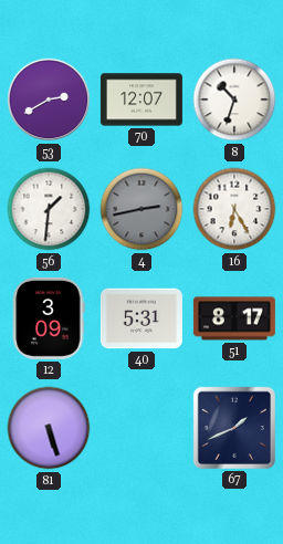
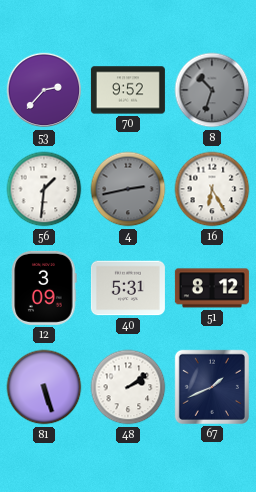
53: 2:40 -> 2:37
70: 12:07 -> 9:52
8 dial: white -> grey
51: 8:17 -> 8:12
48: none -> 2:09
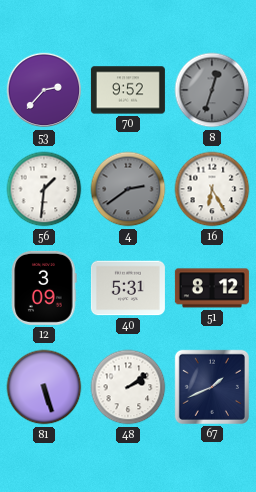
8: 10:33 -> 12:33
4: 2:43 -> 2:39
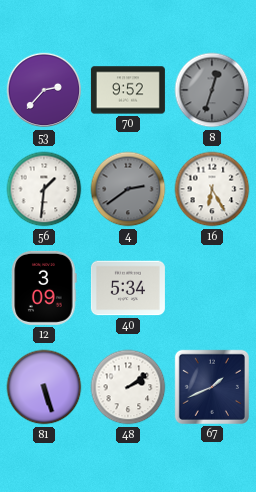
40: 5:31 -> 5:34
51: 8:12 -> none
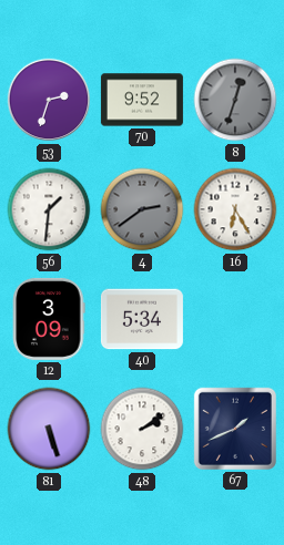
53: 2:37 -> 2:33
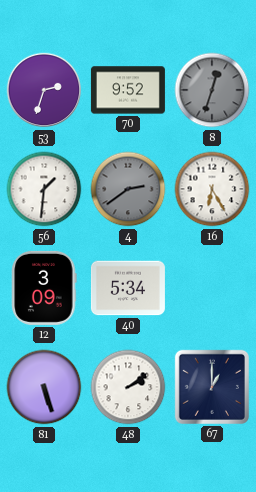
67: 1:41 -> 1:00
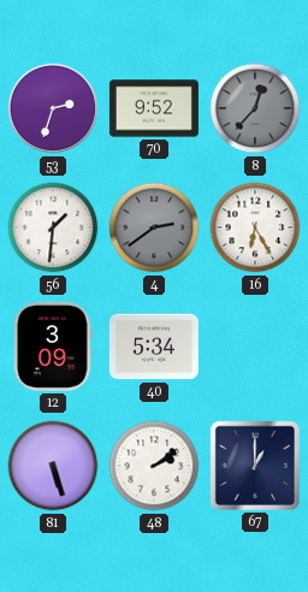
8: 12:33 -> 12:37
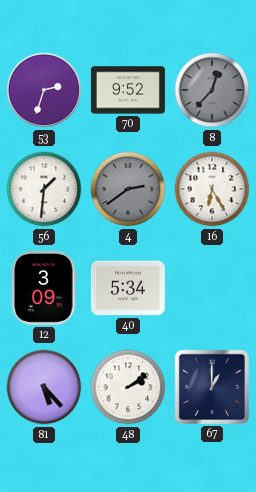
81: 5:27 -> 5:23
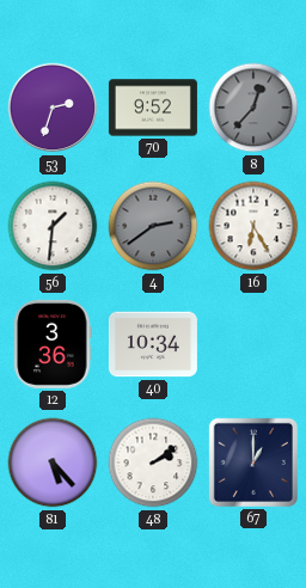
12: 3:09 -> 3:36
40: 5:34 -> 10:34
